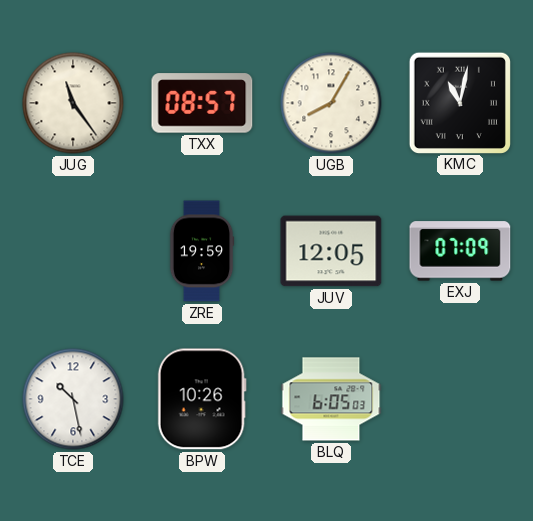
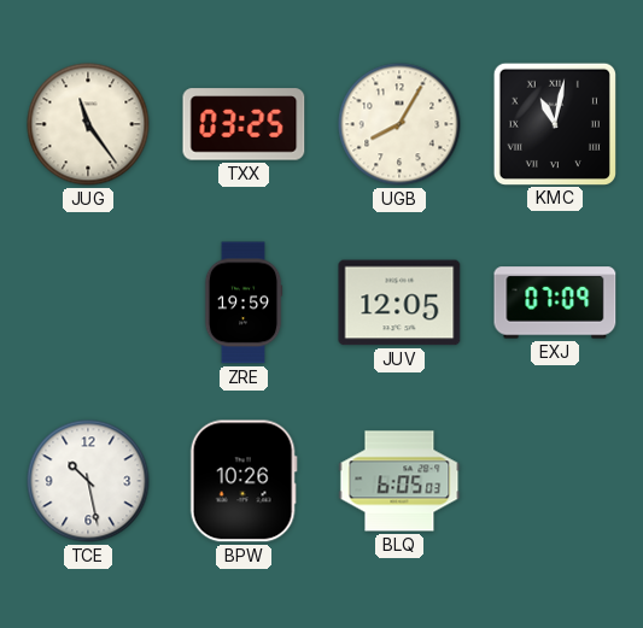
TXX: 08:57 -> 03:25
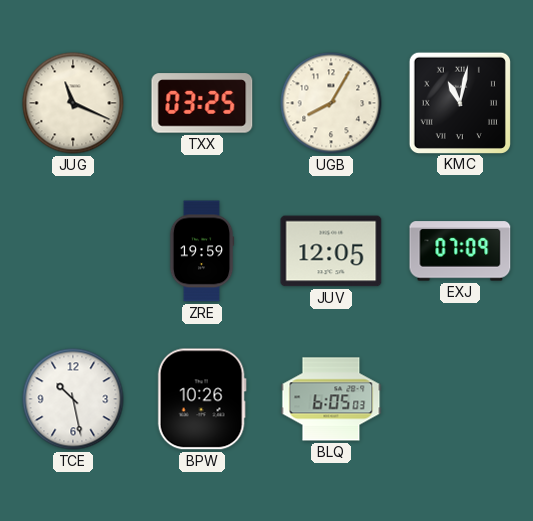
JUG: 11:24 -> 11:19
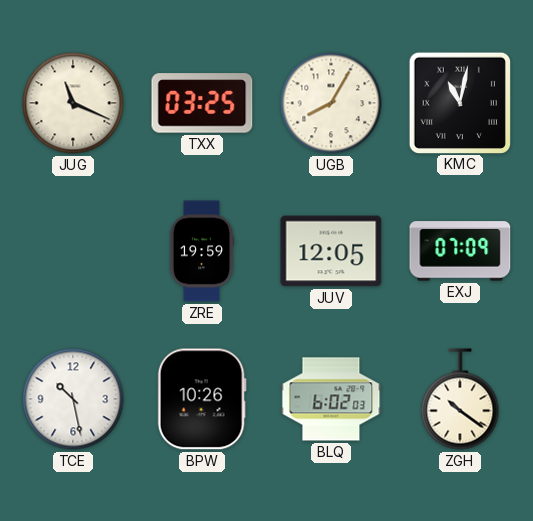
BLQ: 6:05 -> 6:02
ZGH: none -> 10:21
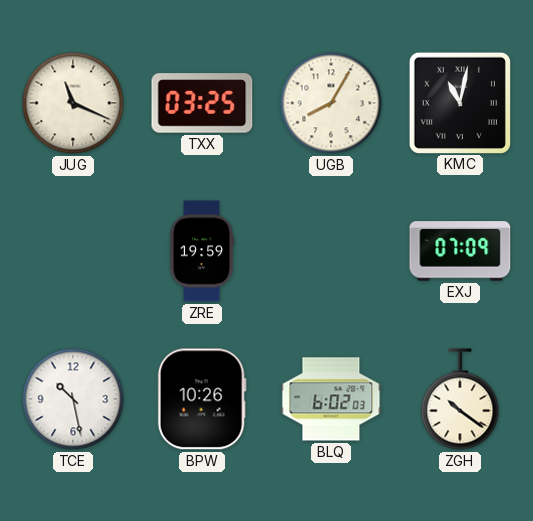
JUV: 12:05 -> none
